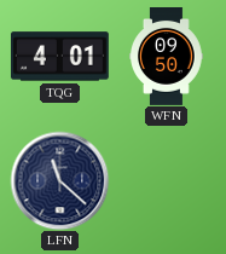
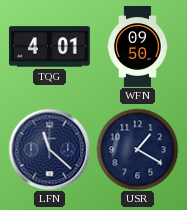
USR: none -> 1:20
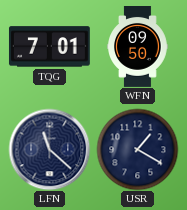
TQG: 4:01 -> 7:01
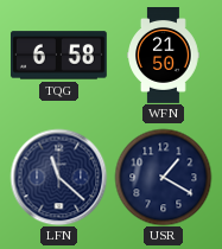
TQG: 7:01 -> 6:58
WFN: 09:50 -> 21:50
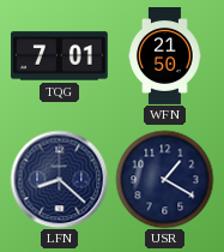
TQG: 6:58 -> 7:01
LFN: 11:22 -> 8:22
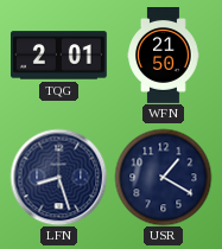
TQG: 7:01 -> 2:01
LFN: 8:22 -> 8:27
